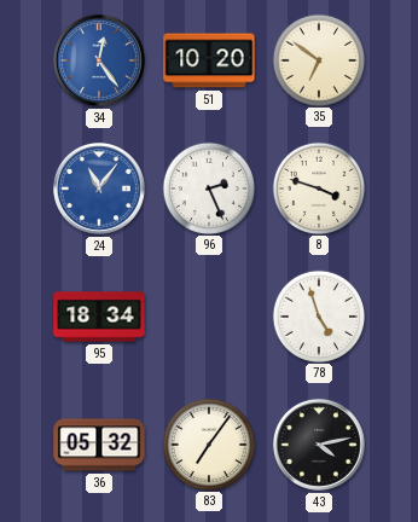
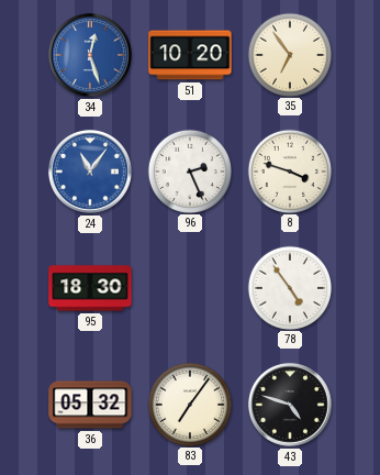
34: 12:24 -> 12:27
35: 6:51 -> 6:54
95: 18:34 -> 18:30
78: 4:57 -> 4:54
43: 4:13 -> 4:48
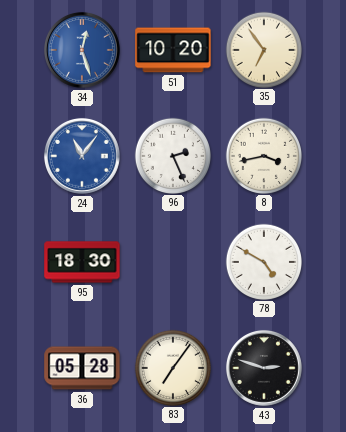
8: 3:48 -> 3:43
78: 4:54 -> 4:50
36: 05:32 -> 05:28
43: 4:48 -> 2:48
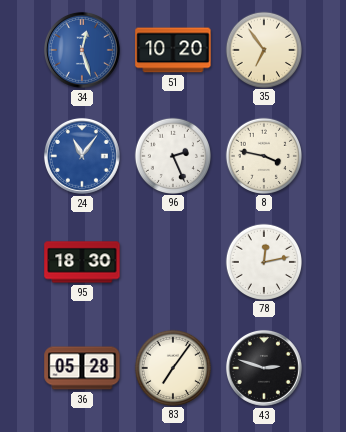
8: 3:43 -> 3:47
78: 4:50 -> 12:13
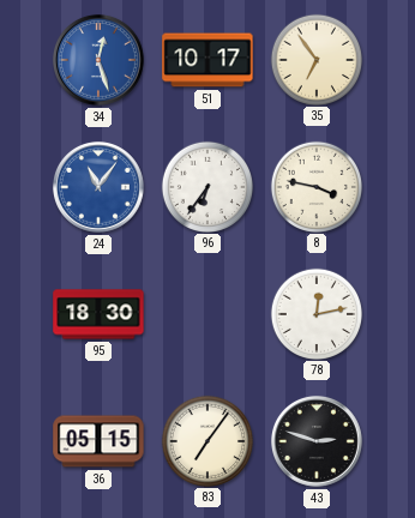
51: 10:20 -> 10:17
96: 2:26 -> 6:36
36: 05:28 -> 05:15
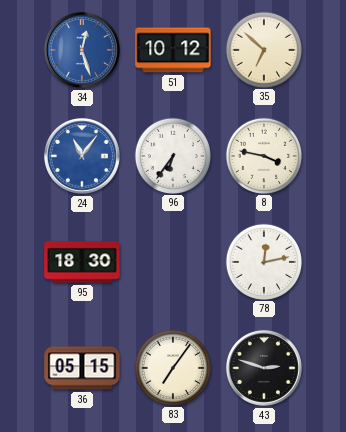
51: 10:17 -> 10:12
35: 6:54 -> 6:52
